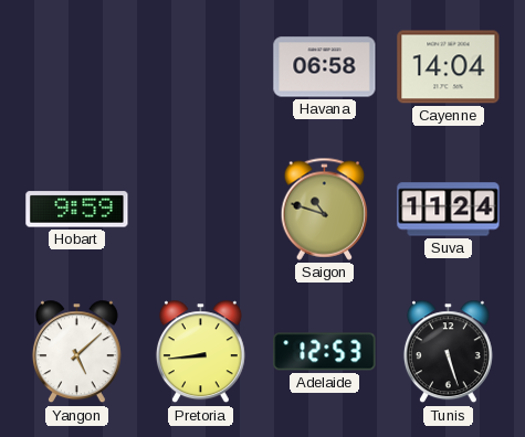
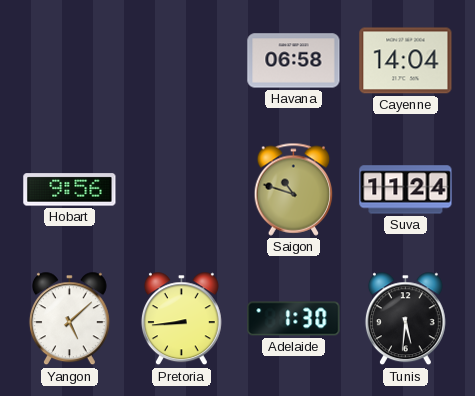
Hobart: 9:59 -> 9:56
Adelaide: 12:53 -> 1:30
Tunis: 5:27 -> 5:31
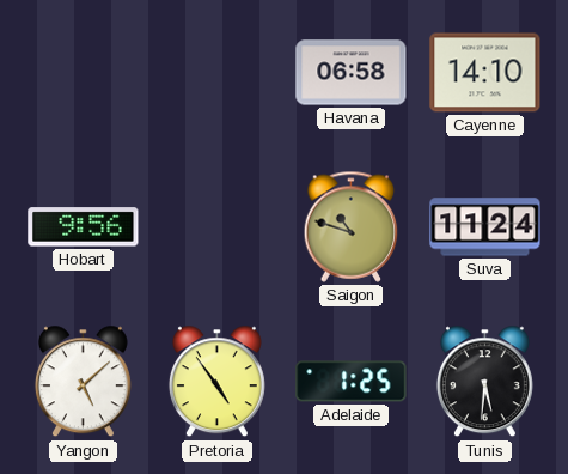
Cayenne: 14:04 -> 14:10
Pretoria: 8:44 -> 4:54
Adelaide: 1:30 -> 1:25
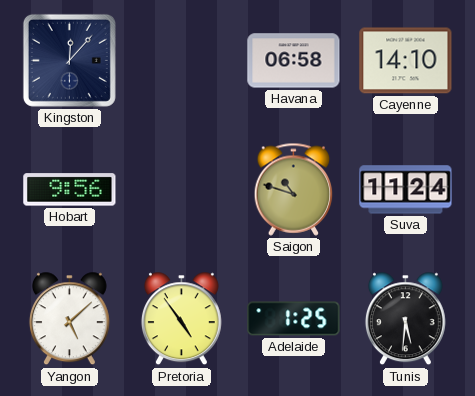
Kingston: none -> 12:07
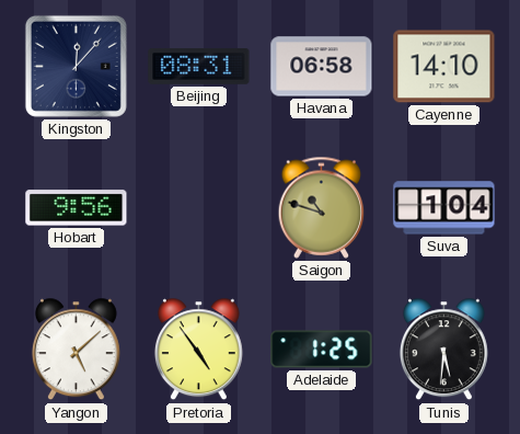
Beijing: none -> 08:31
Suva: 11:24 -> 1:04
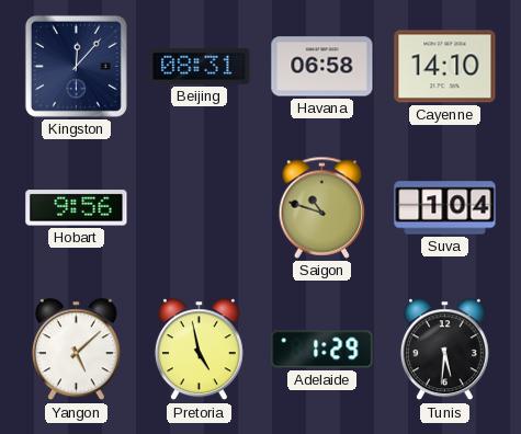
Pretoria: 4:54 -> 4:58
Adelaide: 1:25 -> 1:29
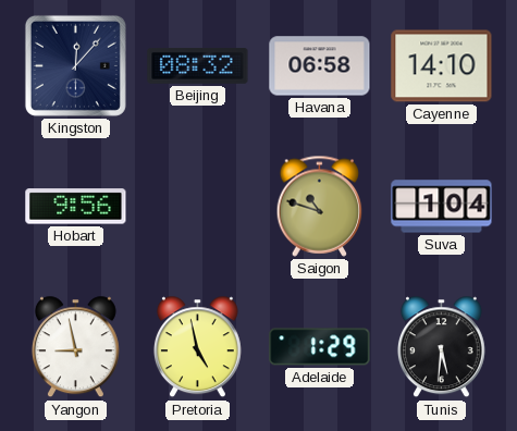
Beijing: 08:31 -> 08:32
Yangon: 5:08 -> 8:58
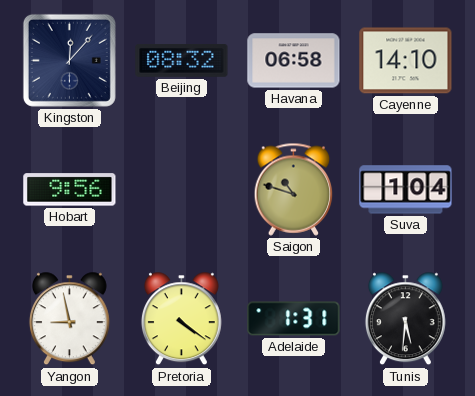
Pretoria: 4:58 -> 4:21
Adelaide: 1:29 -> 1:31
